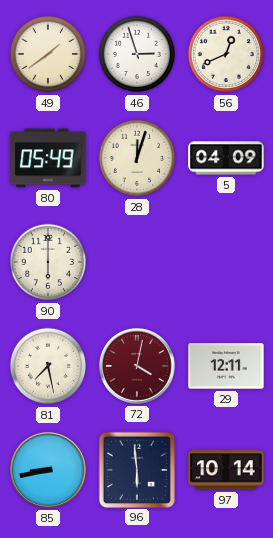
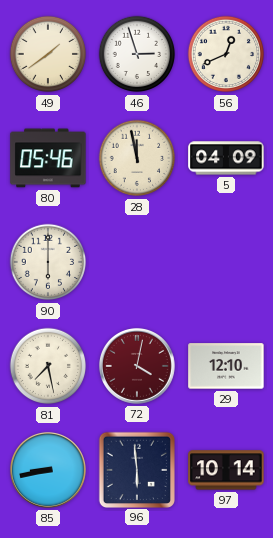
80: 05:49 -> 05:46
28: 12:03 -> 11:58
29: 12:11 -> 12:10
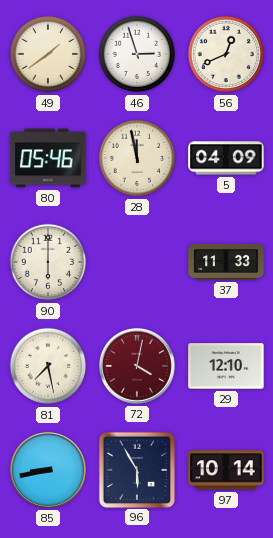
37: none -> 11:33
96: 5:59 -> 5:55
